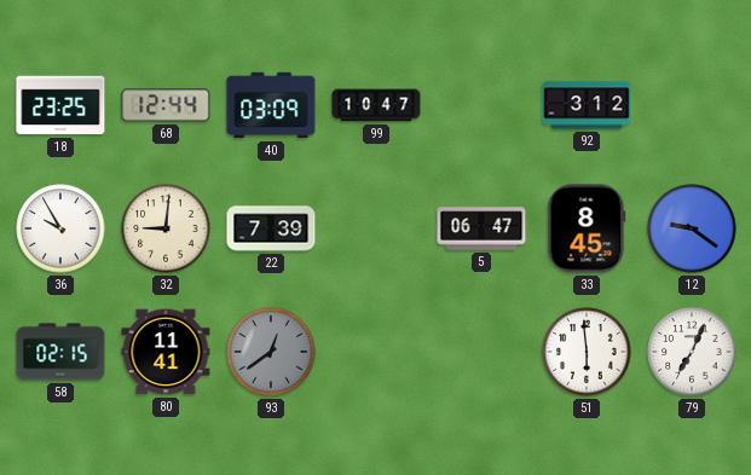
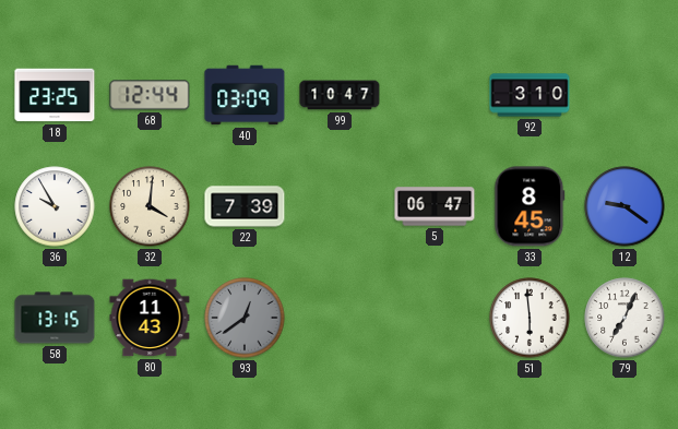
92: 3:12 -> 3:10
32: 9:01 -> 4:01
58: 02:15 -> 13:15
80: 11:41 -> 11:43
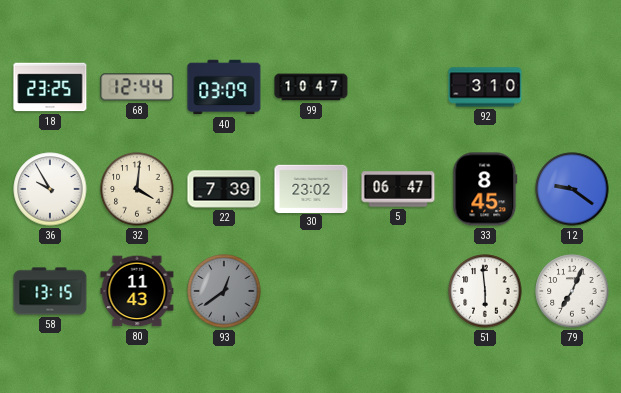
30: none -> 23:02
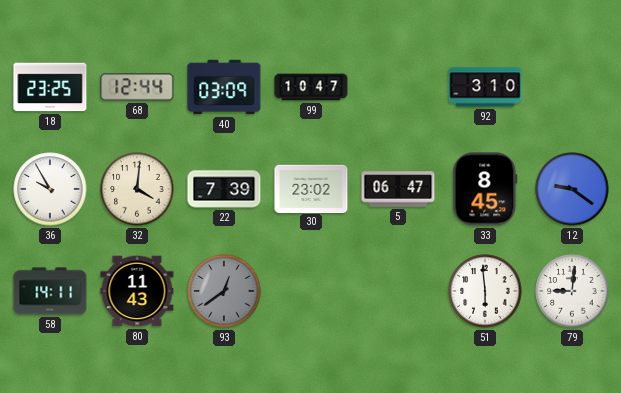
58: 13:15 -> 14:11
79: 7:04 -> 9:01
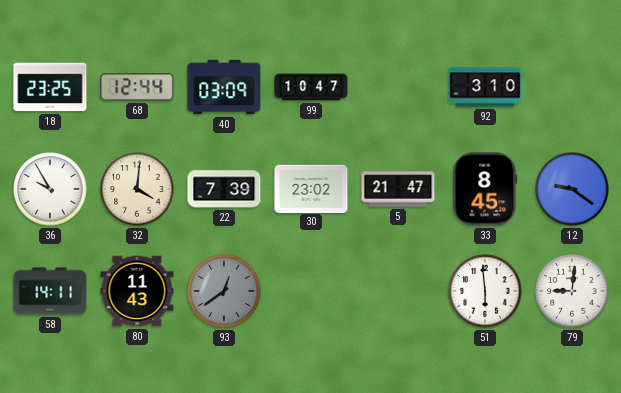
5: 06:47 -> 21:47
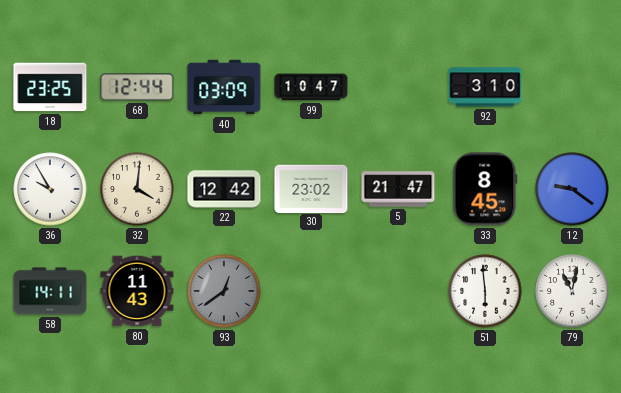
22: 7:39 -> 12:42
79: 9:01 -> 11:02
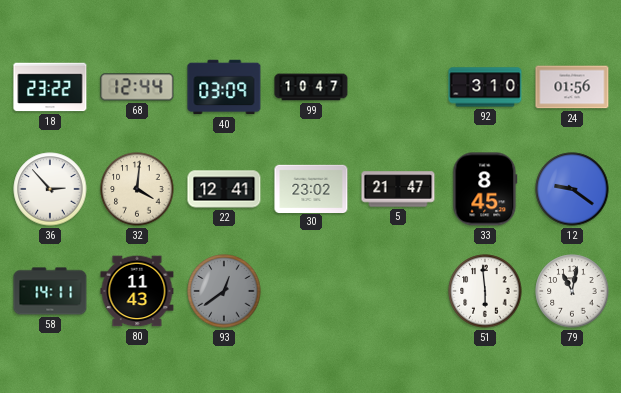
18: 23:25 -> 23:22
24: none -> 01:56
36: 9:55 -> 2:53
22: 12:42 -> 12:41
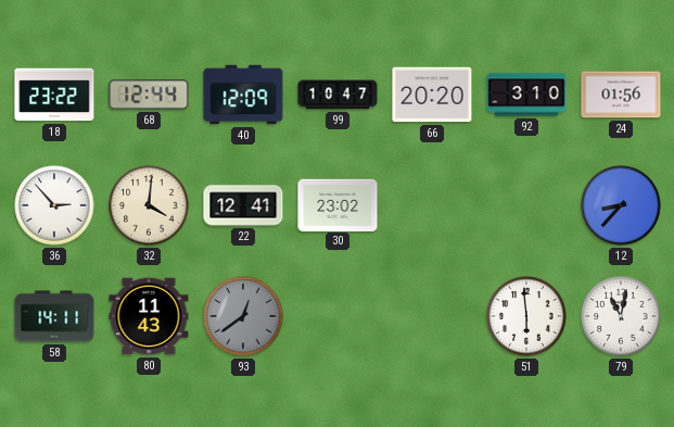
40: 03:09 -> 12:09
66: none -> 20:20
5: 21:47 -> none
33: 8:45 -> none
12: 9:21 -> 8:37
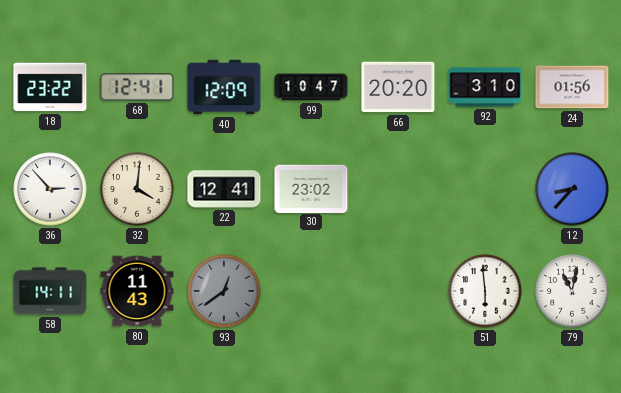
68: 12:44 -> 12:41
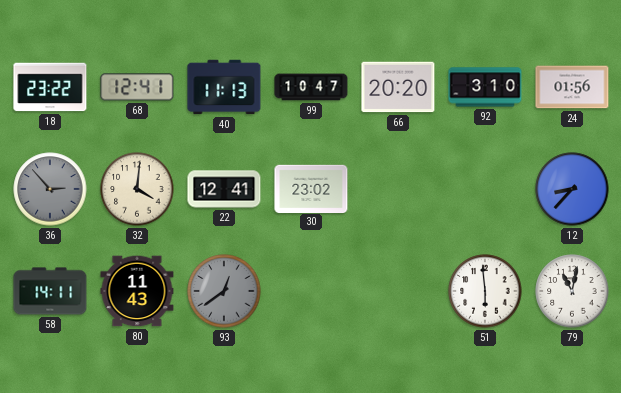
40: 12:09 -> 11:13
36 dial: white -> grey
